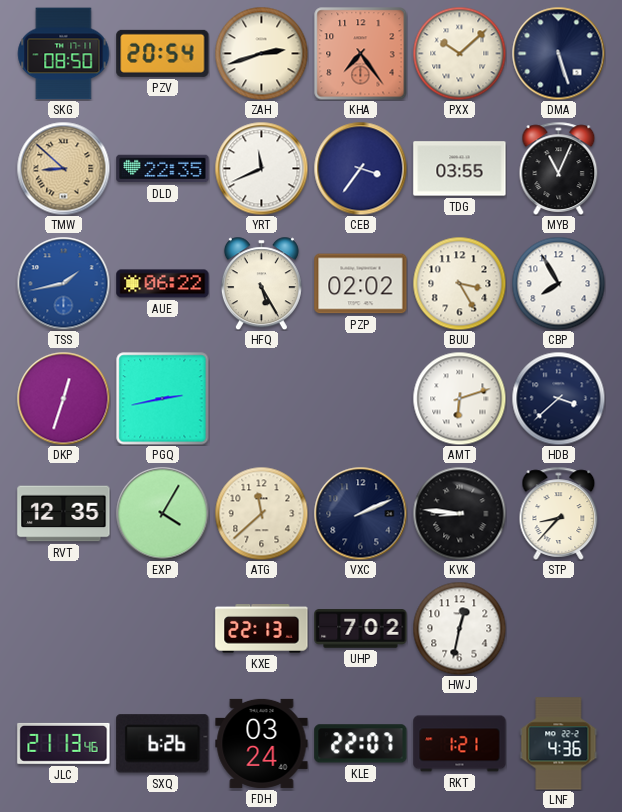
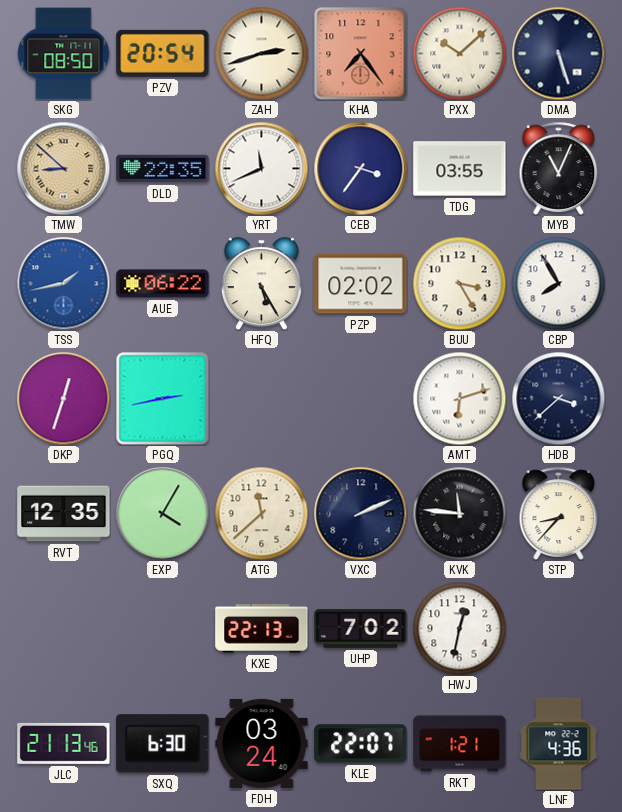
KVK: 8:46 -> 11:46
SXQ: 6:26 -> 6:30
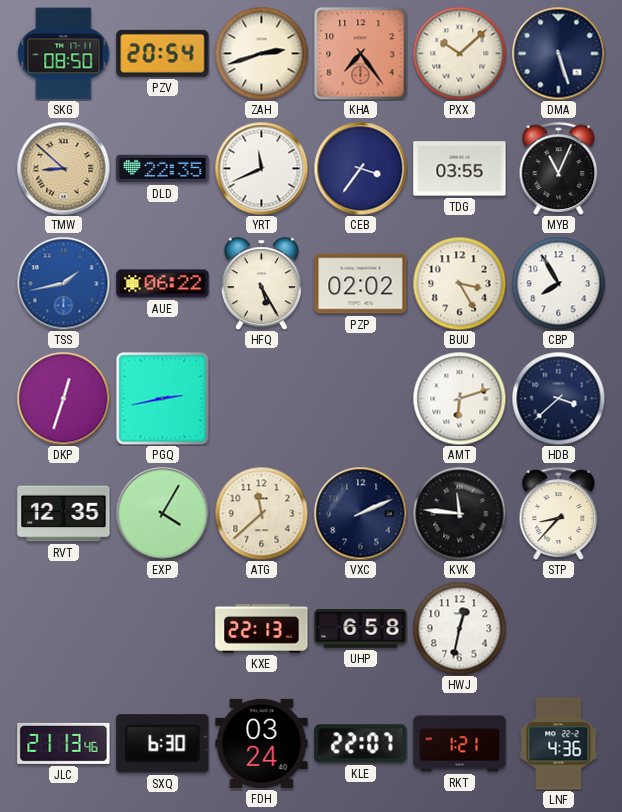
UHP: 7:02 -> 6:58
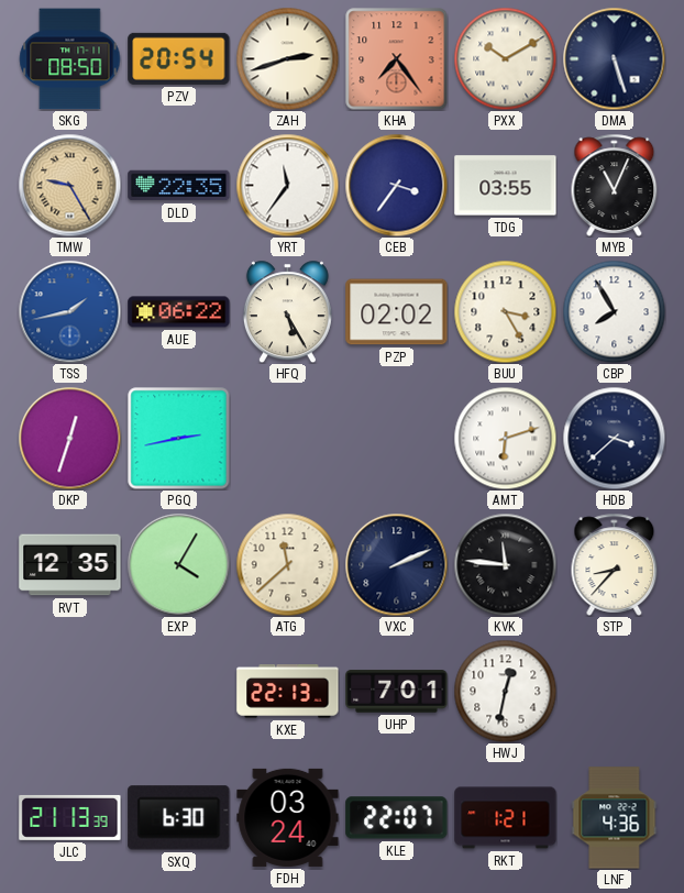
PXX: 10:08 -> 10:10
TMW: 8:52 -> 9:25
YRT: 11:41 -> 11:36
UHP: 6:58 -> 7:01
JLC: 21:13:46 -> 21:13:39
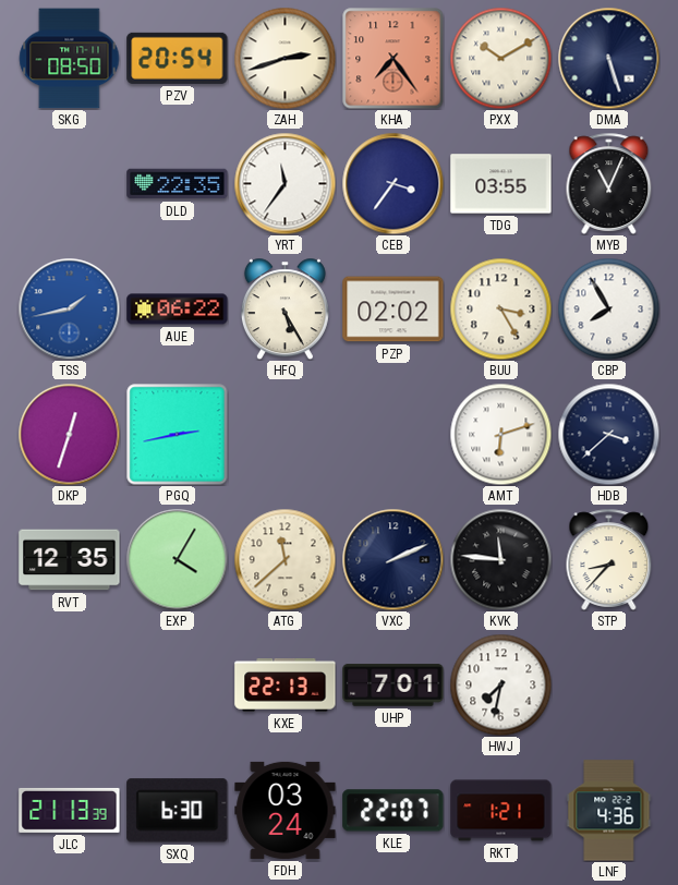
TMW: 9:25 -> none
HWJ: 12:32 -> 7:32
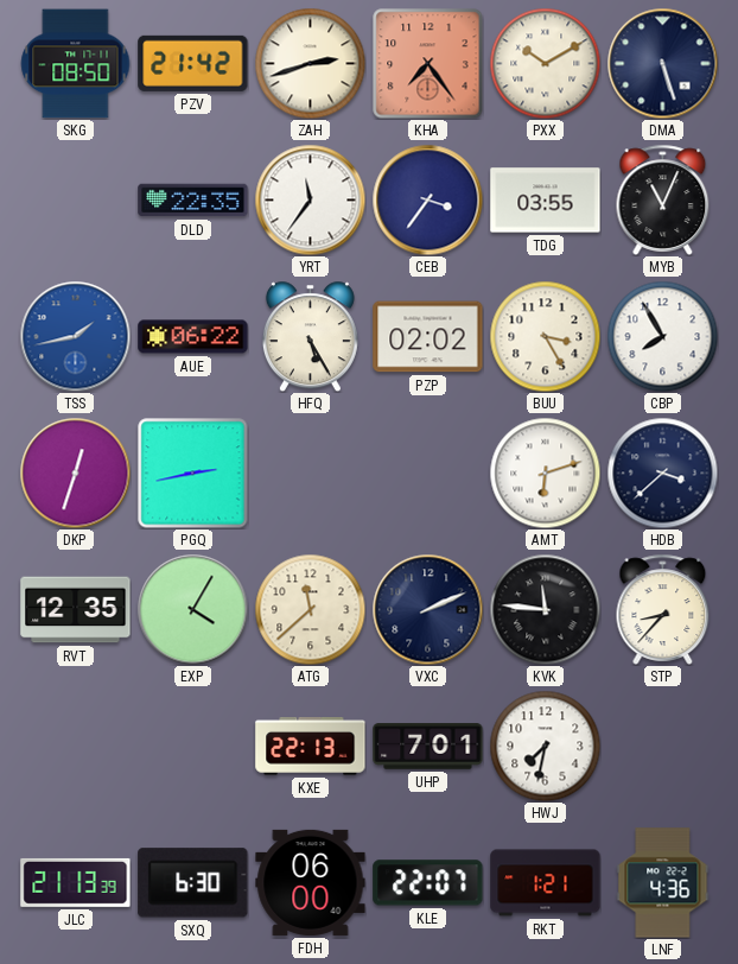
PZV: 20:54 -> 21:42
FDH: 03:24 -> 06:00
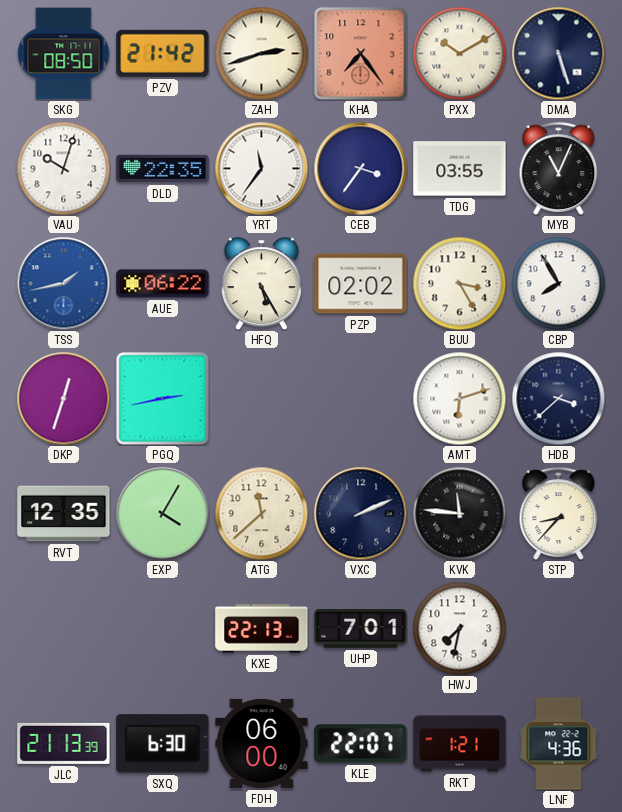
VAU: none -> 10:03
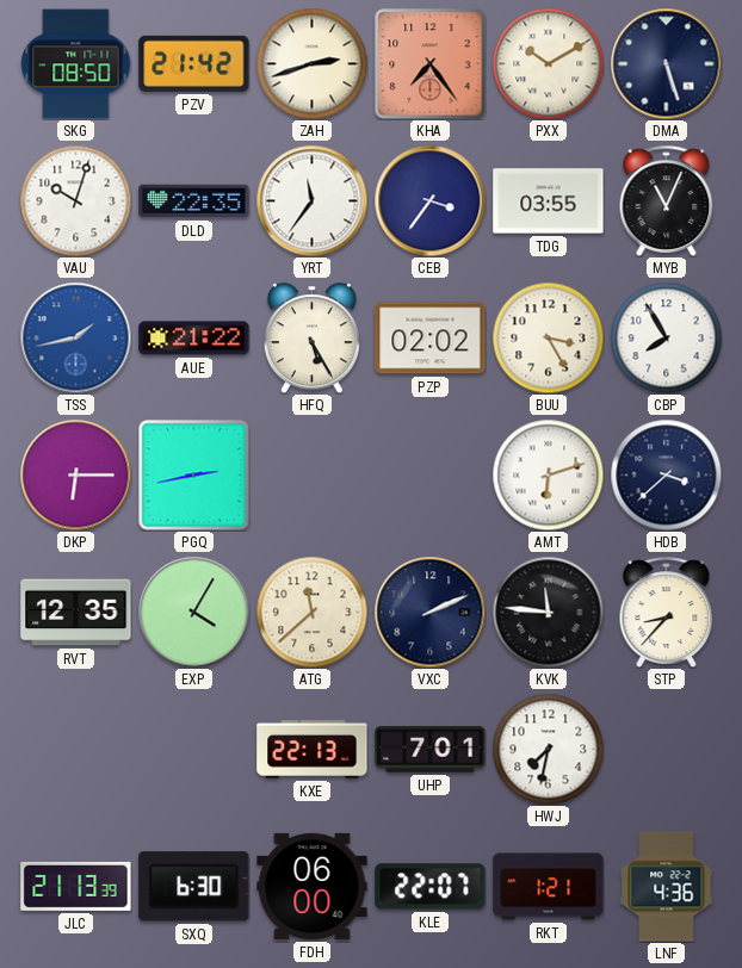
AUE: 06:22 -> 21:22
DKP: 12:33 -> 6:15
